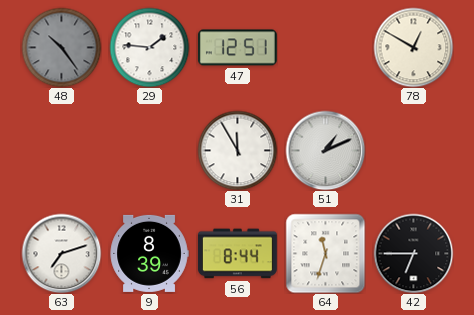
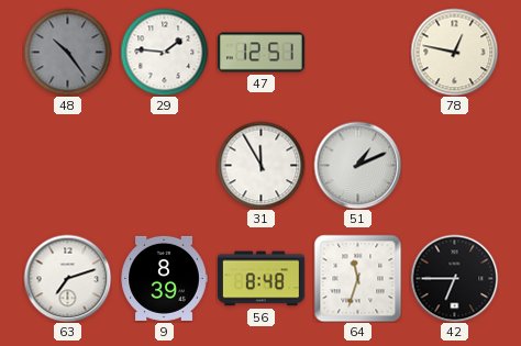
78: 12:50 -> 12:47
56: 8:44 -> 8:48
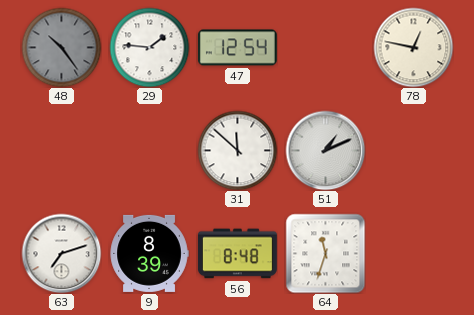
47: 12:51 -> 12:54
31: 11:55 -> 11:52
42: 6:45 -> none
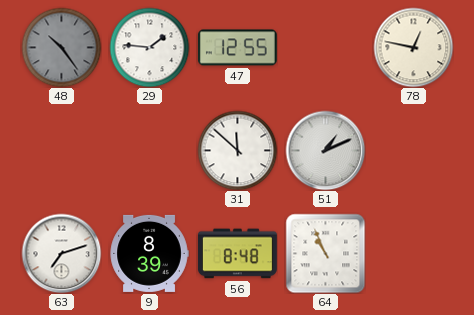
47: 12:54 -> 12:55
64: 11:33 -> 10:56
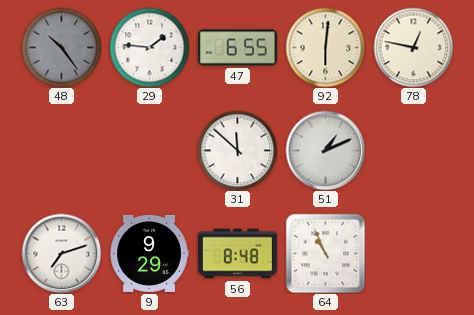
47: 12:55 -> 6:55
92: none -> 6:01
9: 8:39 -> 9:29
